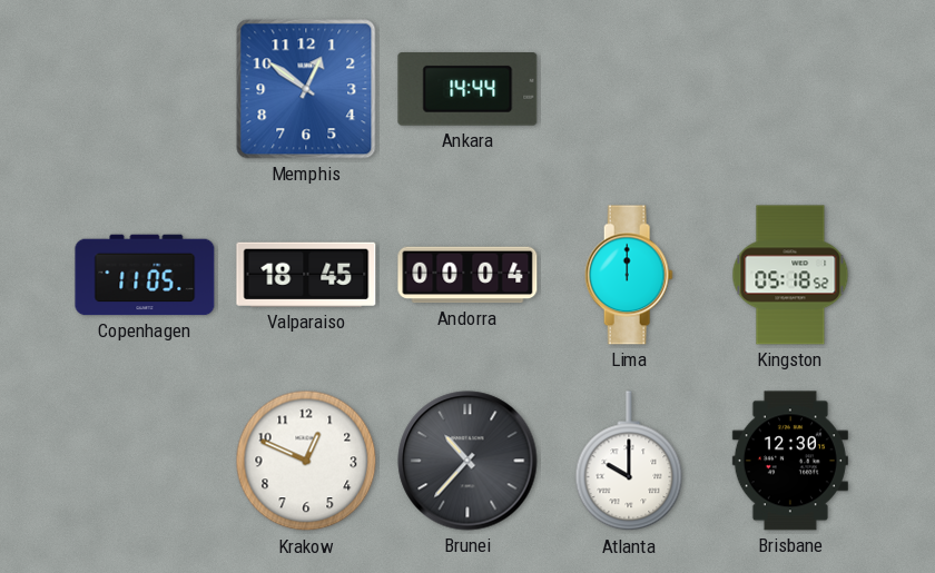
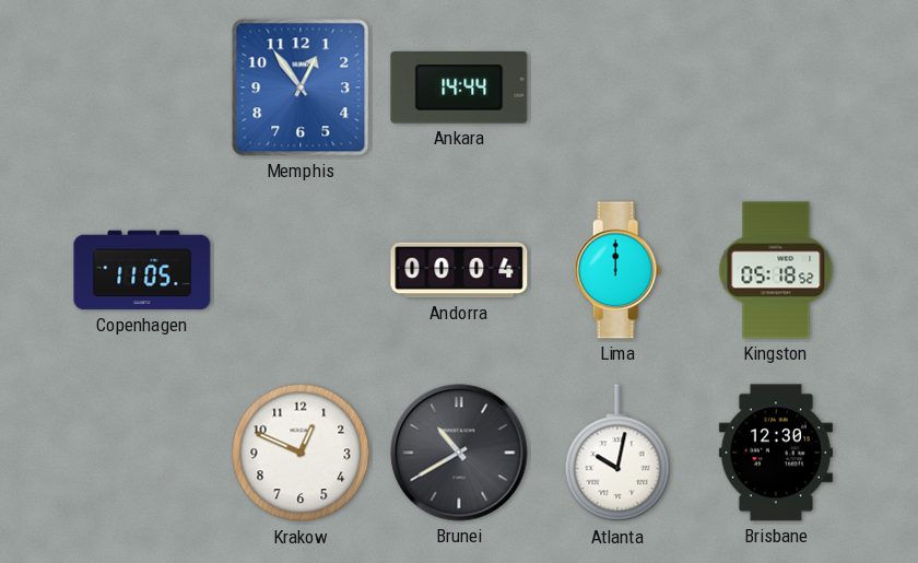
Memphis: 12:51 -> 12:54
Valparaiso: 18:45 -> none
Brunei: 10:37 -> 10:40
Atlanta: 10:00 -> 10:02
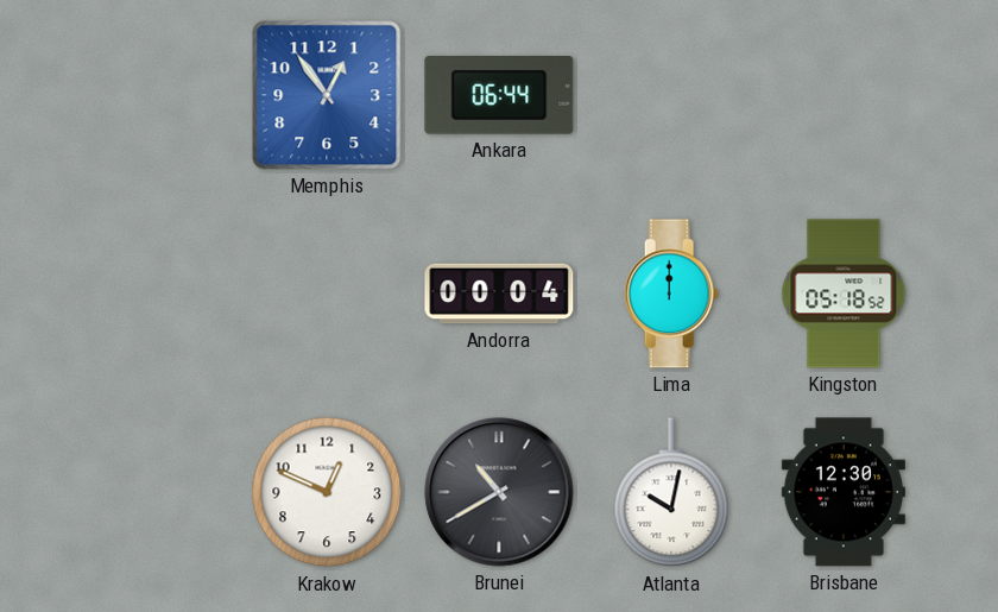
Ankara: 14:44 -> 06:44
Copenhagen: 11:05 -> none
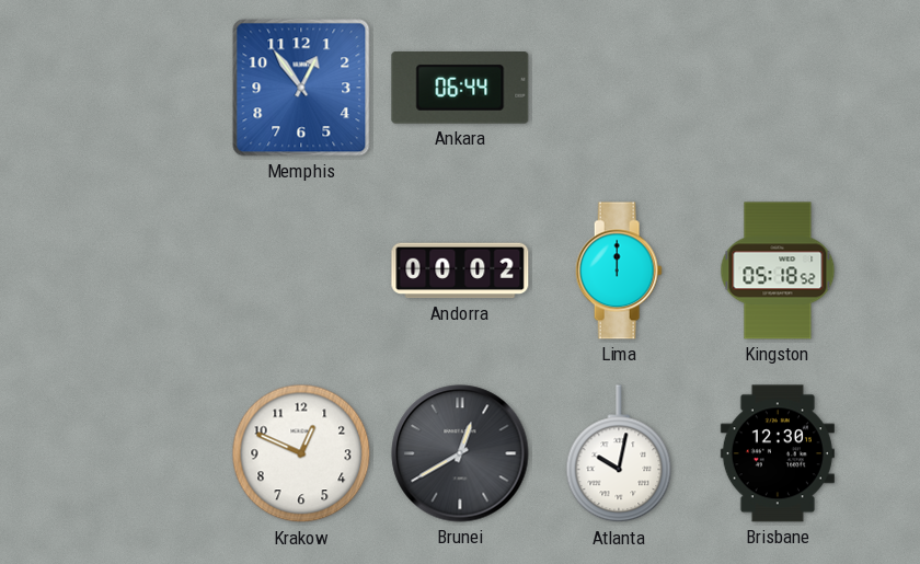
Andorra: 00:04 -> 00:02
Brunei: 10:40 -> 12:40
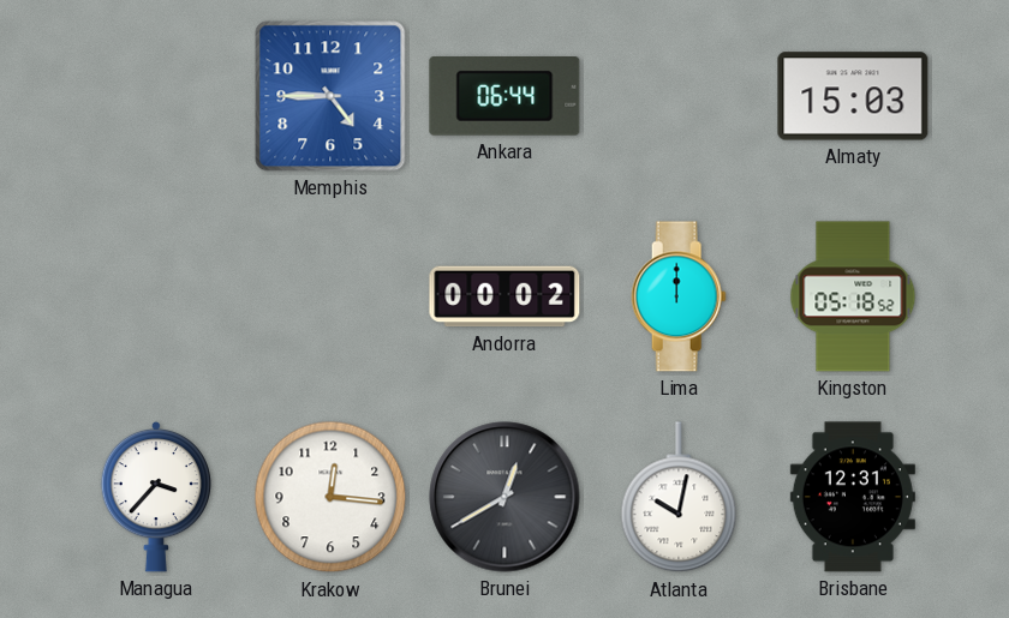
Memphis: 12:54 -> 4:45
Almaty: none -> 15:03
Managua: none -> 3:37
Krakow: 12:49 -> 12:16
Brisbane: 12:30 -> 12:31
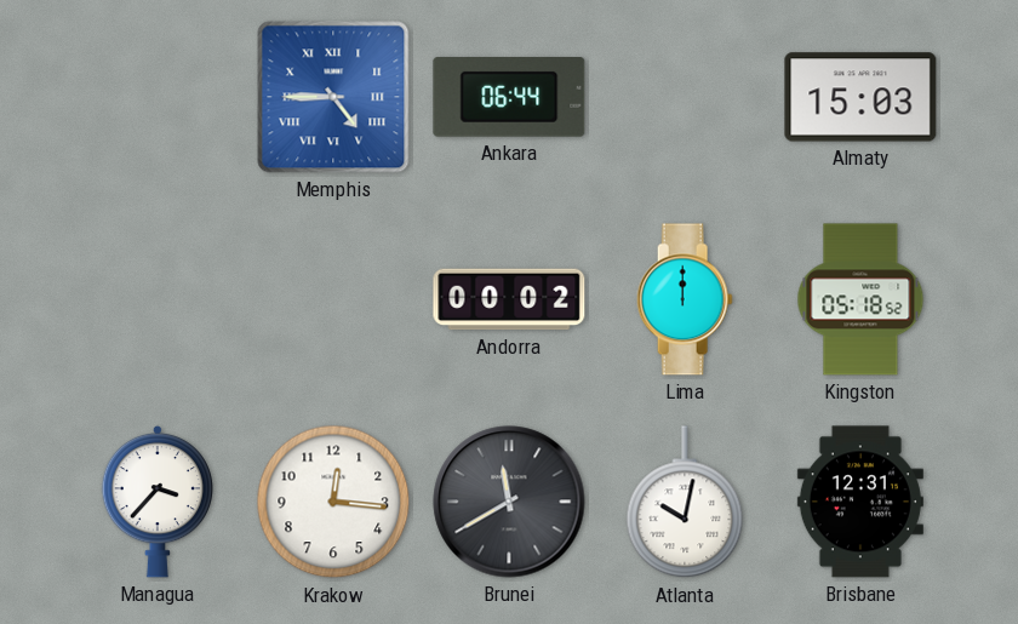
Memphis numerals: Arabic -> Roman
Brunei: 12:40 -> 11:40
